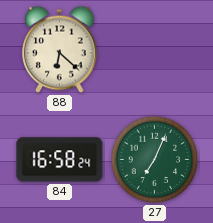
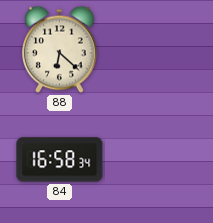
84: 16:58:24 -> 16:58:34
27: 7:04 -> none
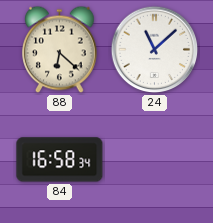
24: none -> 11:08
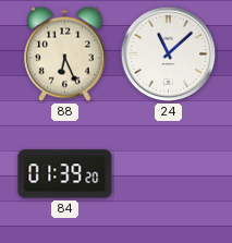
88: 6:22 -> 6:26
84: 16:58 -> 01:39
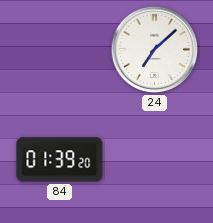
88: 6:26 -> none
24: 11:08 -> 7:08
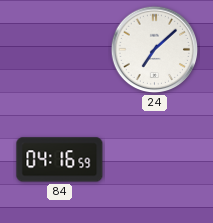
84: 01:39 -> 04:16
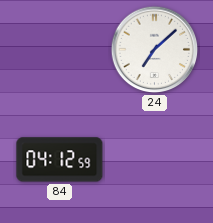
84: 04:16 -> 04:12
